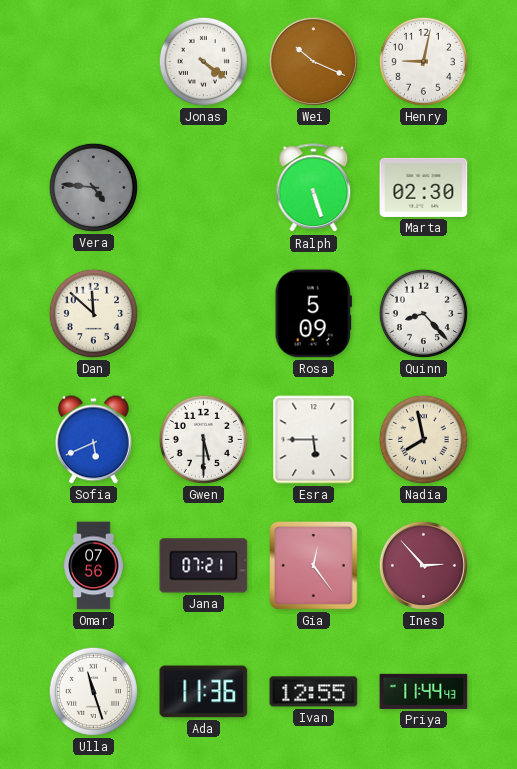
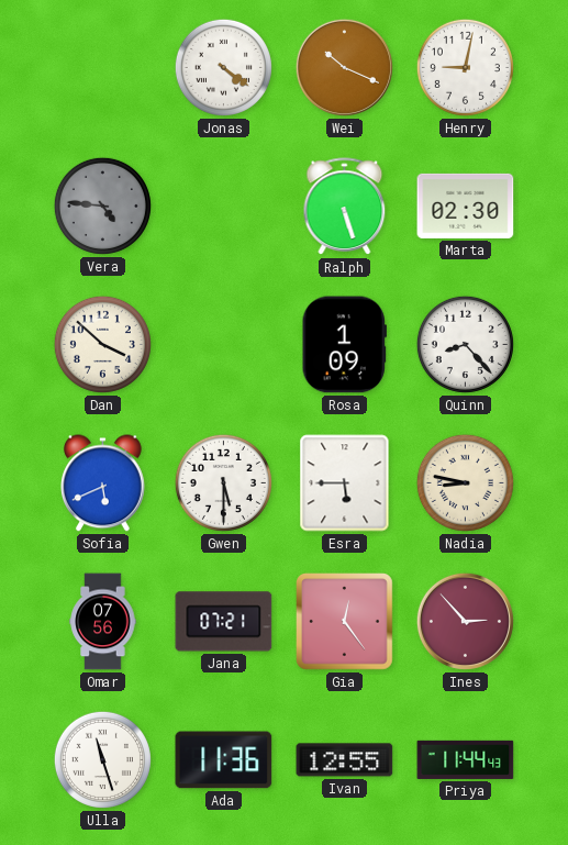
Dan: 11:52 -> 3:52
Rosa: 5:09 -> 1:09
Nadia: 7:58 -> 8:47
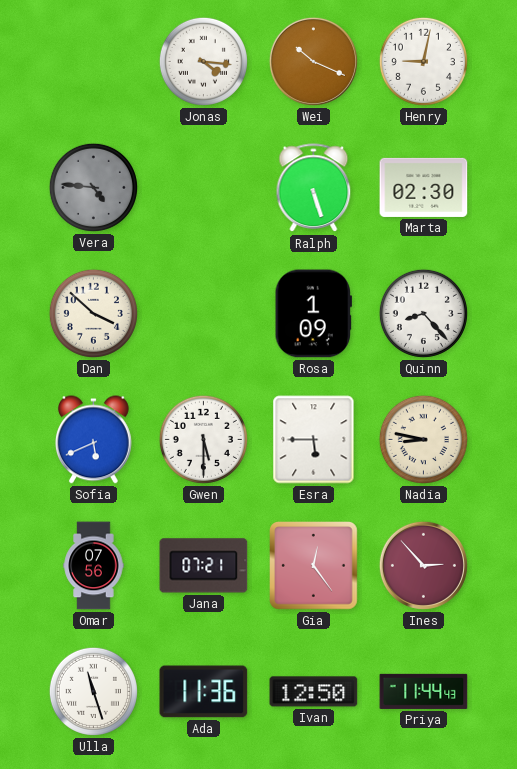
Jonas: 4:21 -> 4:16
Ivan: 12:55 -> 12:50
